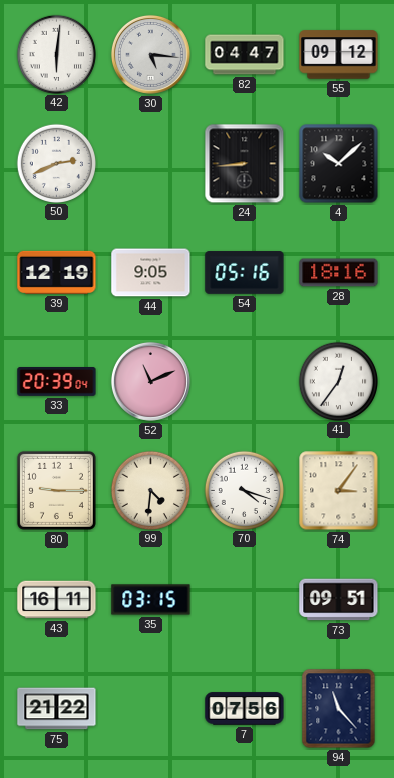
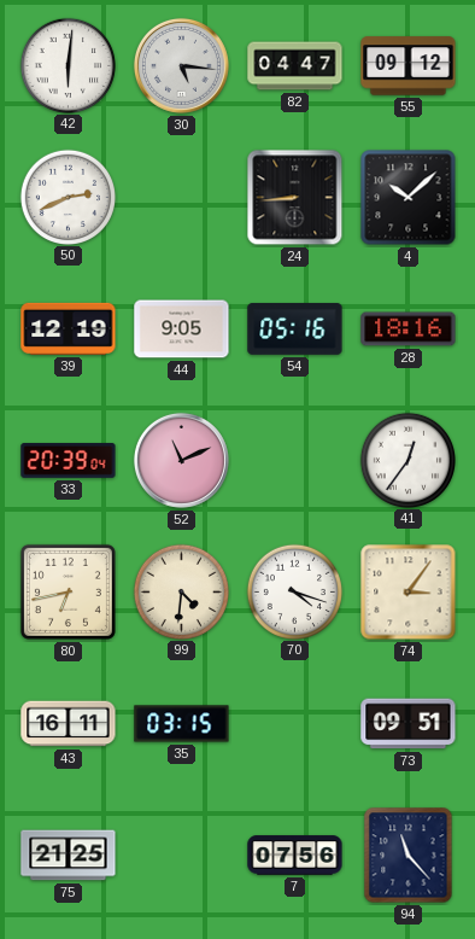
80: 9:15 -> 6:43
75: 21:22 -> 21:25
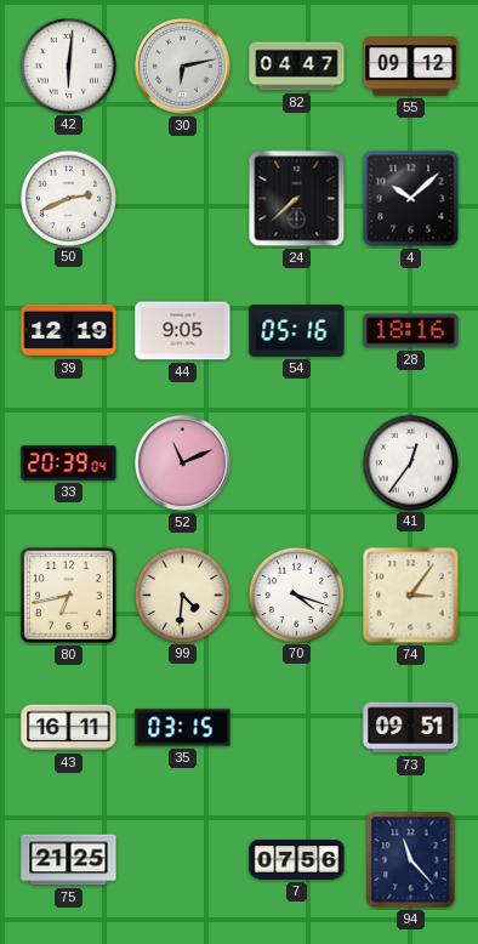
30: 5:16 -> 6:13
24: 8:44 -> 7:38
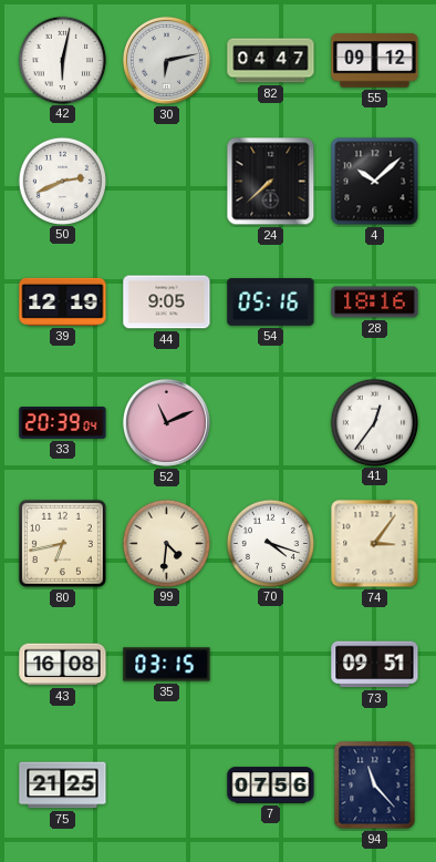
42: 6:01 -> 6:02
43: 16:11 -> 16:08
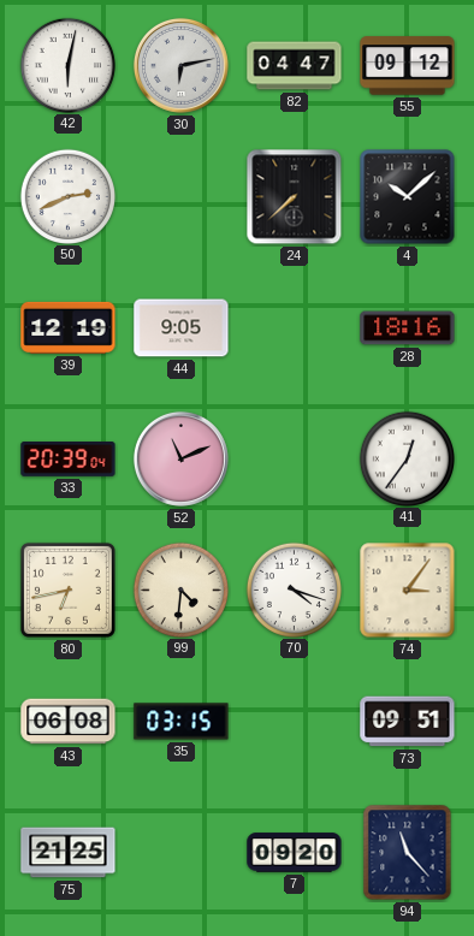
54: 05:16 -> none
43: 16:08 -> 06:08
7: 07:56 -> 09:20
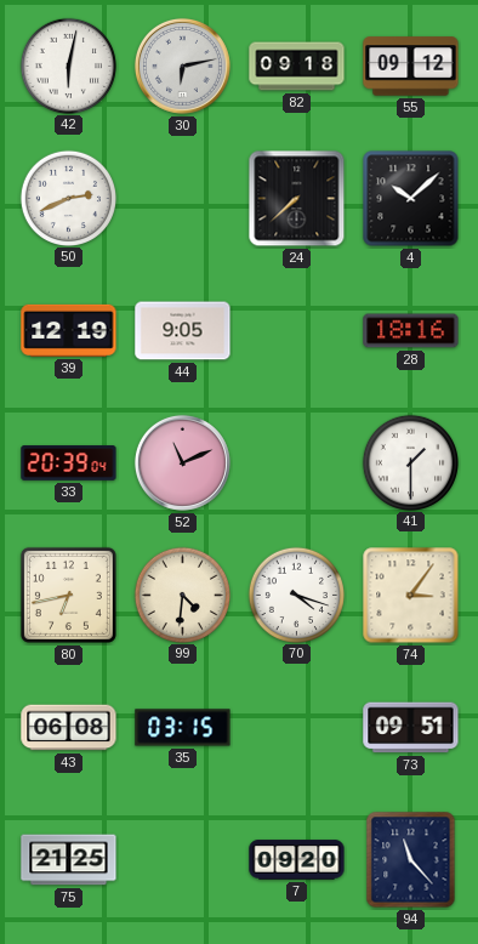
82: 04:47 -> 09:18
41: 12:36 -> 1:30
